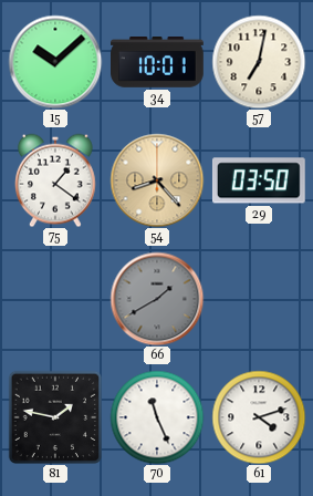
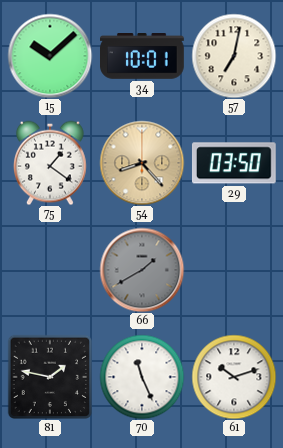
61: 4:12 -> 10:12
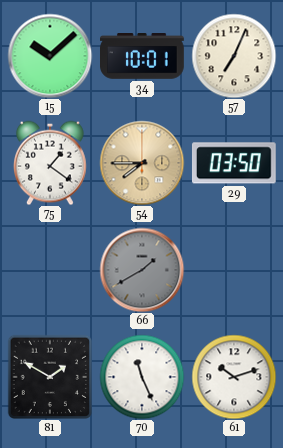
57: 7:02 -> 7:04
54: 8:23 -> 7:45
81: 1:47 -> 1:50
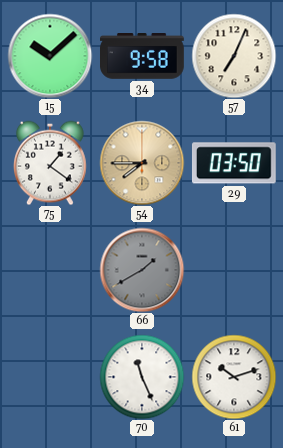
34: 10:01 -> 9:58
81: 1:50 -> none
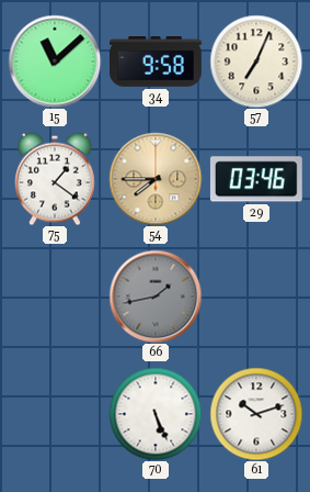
15: 10:08 -> 11:08
29: 03:50 -> 03:46
66: 1:40 -> 1:43
70: 11:26 -> 5:26
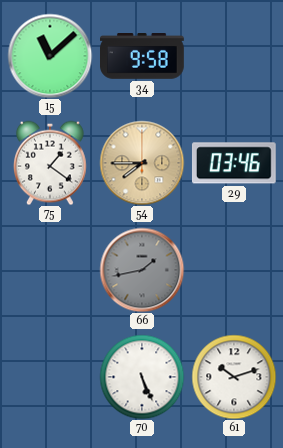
57: 7:04 -> none
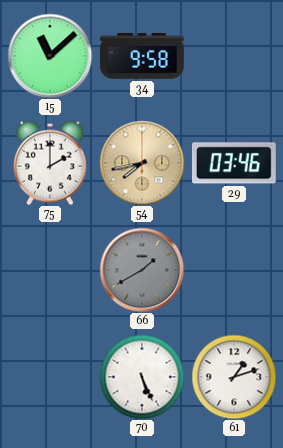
75: 1:21 -> 2:00
54: 7:45 -> 7:43
66: 1:43 -> 1:40
61: 10:12 -> 1:12
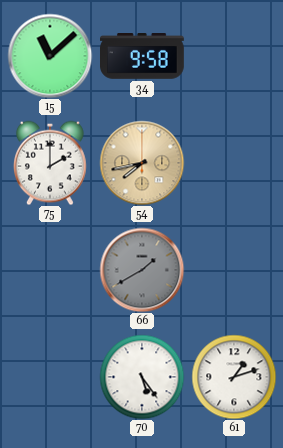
29: 03:46 -> none
70: 5:26 -> 5:24
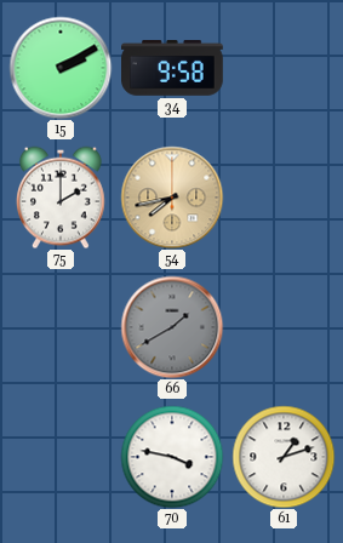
15: 11:08 -> 2:10
70: 5:24 -> 3:47
